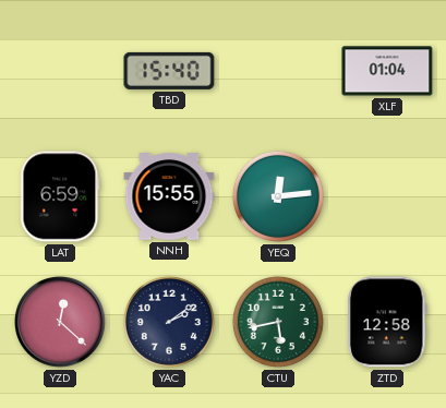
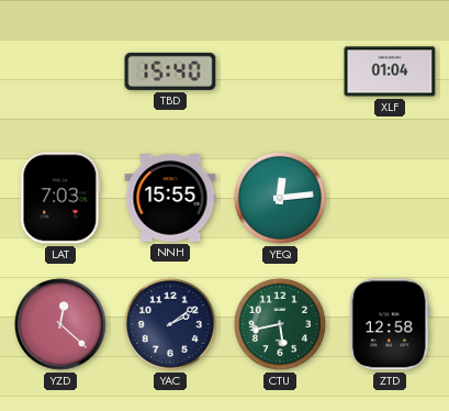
LAT: 6:59 -> 7:03
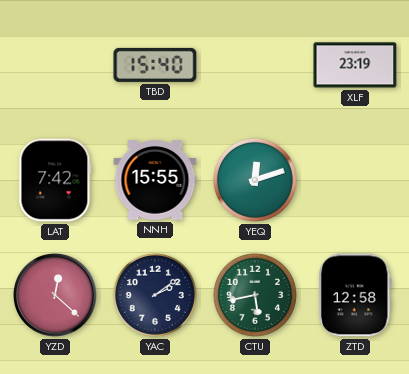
XLF: 01:04 -> 23:19
LAT: 7:03 -> 7:42
YEQ: 12:14 -> 12:12
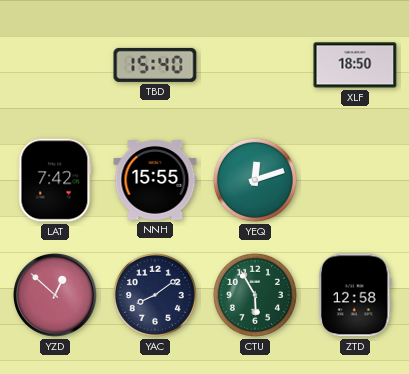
XLF: 23:19 -> 18:50
YZD: 12:22 -> 12:52
YAC: 2:09 -> 8:09
CTU: 5:43 -> 5:55
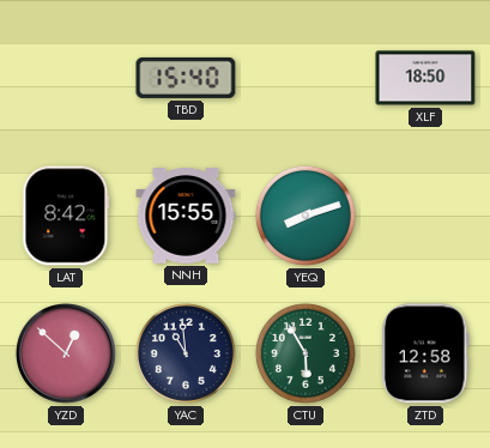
LAT: 7:42 -> 8:42
YEQ: 12:12 -> 8:12
YAC: 8:09 -> 10:59
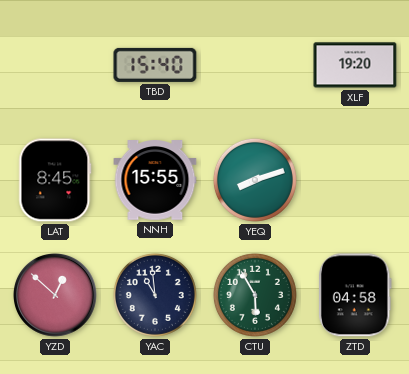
XLF: 18:50 -> 19:20
LAT: 8:42 -> 8:45
ZTD: 12:58 -> 04:58
